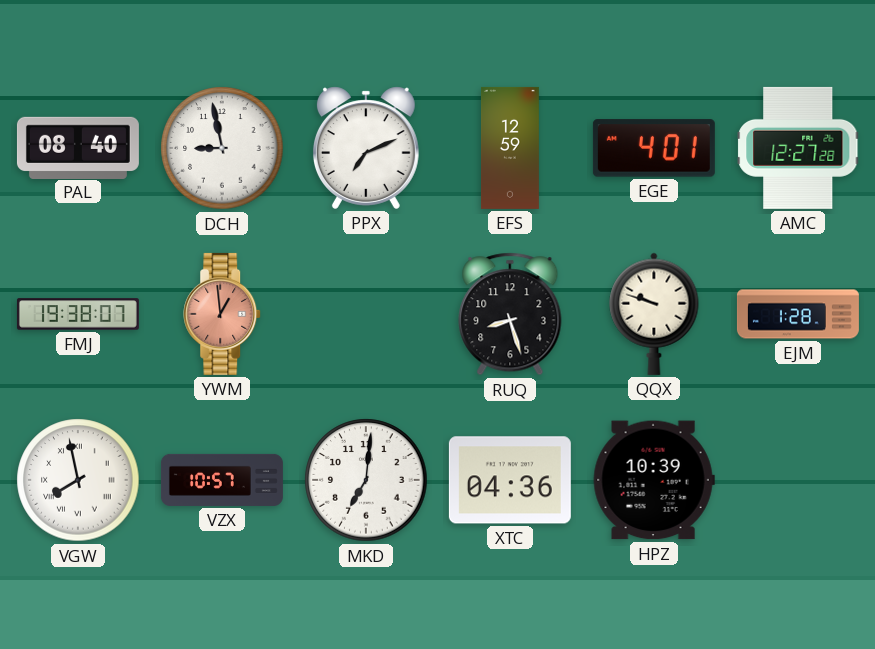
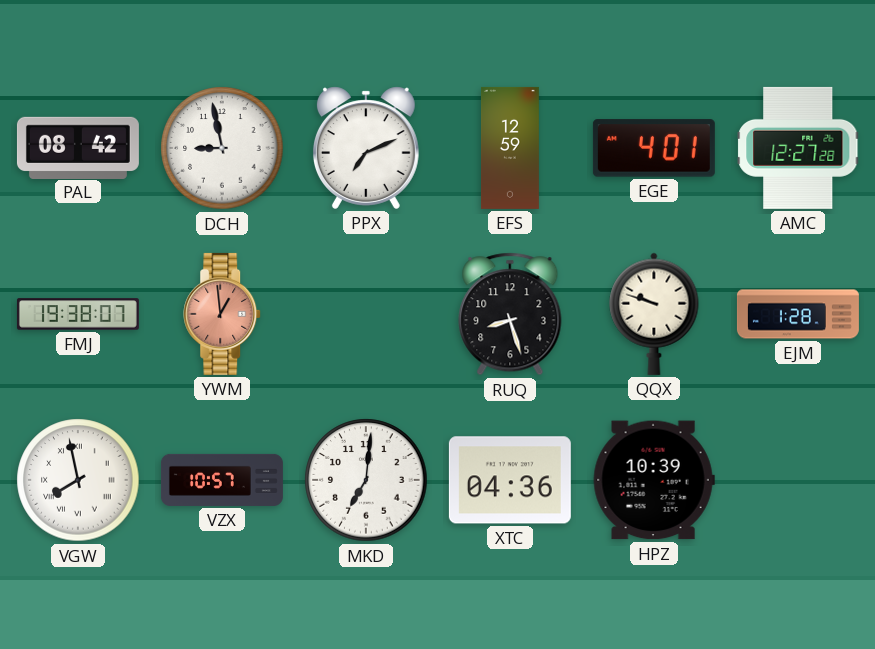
PAL: 08:40 -> 08:42
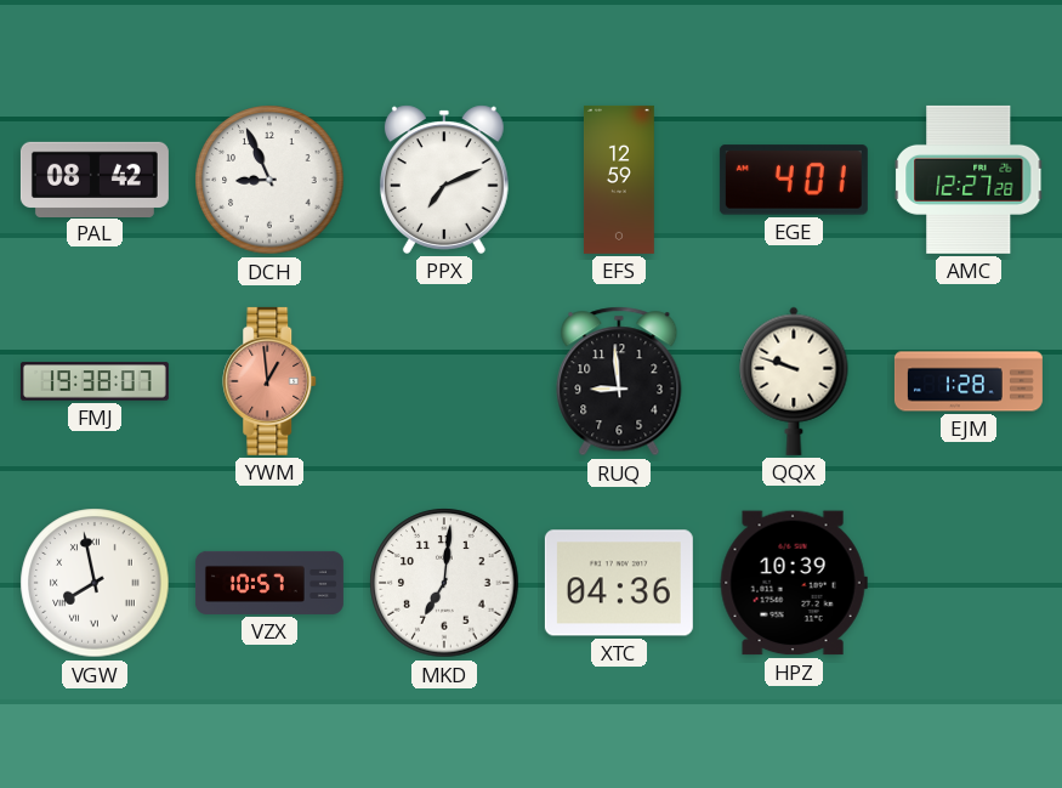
DCH: 8:58 -> 8:56
RUQ: 8:27 -> 8:59
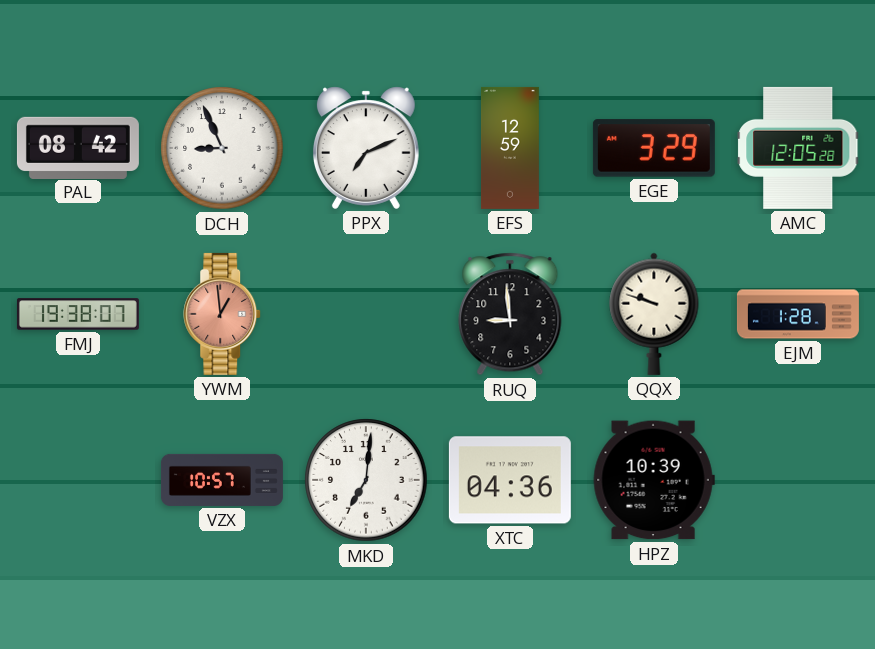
EGE: 4:01 -> 3:29
AMC: 12:27 -> 12:05
VGW: 7:58 -> none
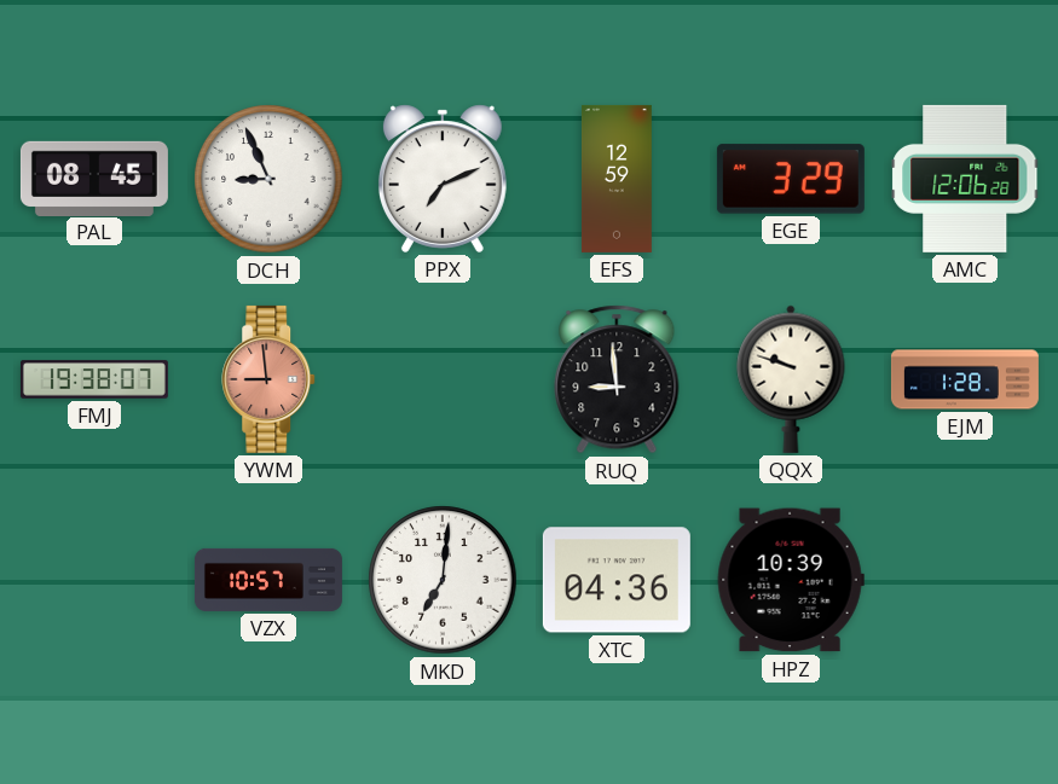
PAL: 08:42 -> 08:45
AMC: 12:05 -> 12:06
YWM: 12:59 -> 8:59
